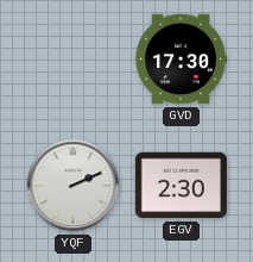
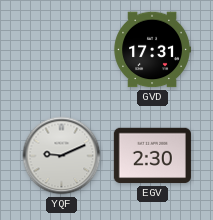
GVD: 17:30 -> 17:31
YQF: 2:11 -> 9:11
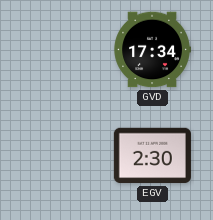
GVD: 17:31 -> 17:34
YQF: 9:11 -> none
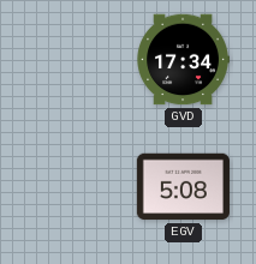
EGV: 2:30 -> 5:08
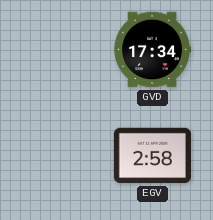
EGV: 5:08 -> 2:58
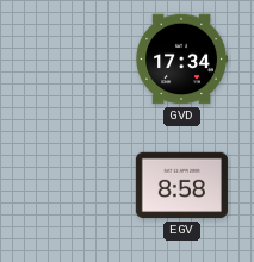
EGV: 2:58 -> 8:58
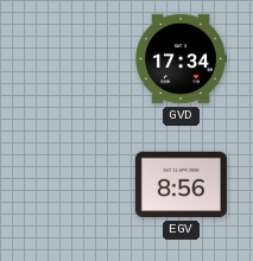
EGV: 8:58 -> 8:56
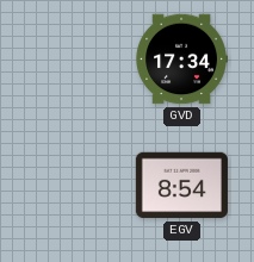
EGV: 8:56 -> 8:54
